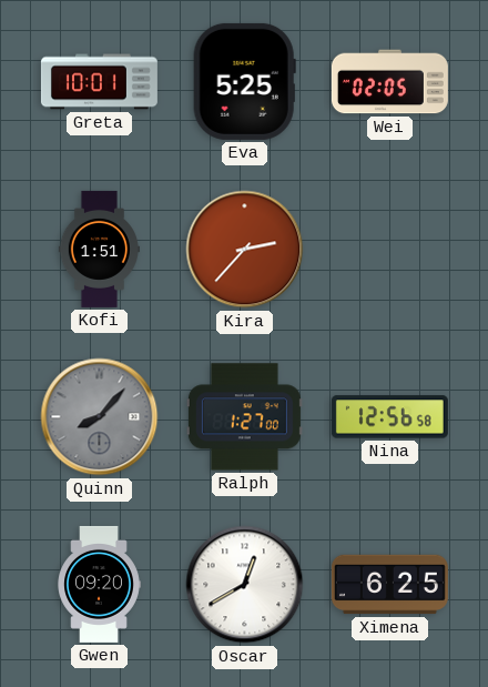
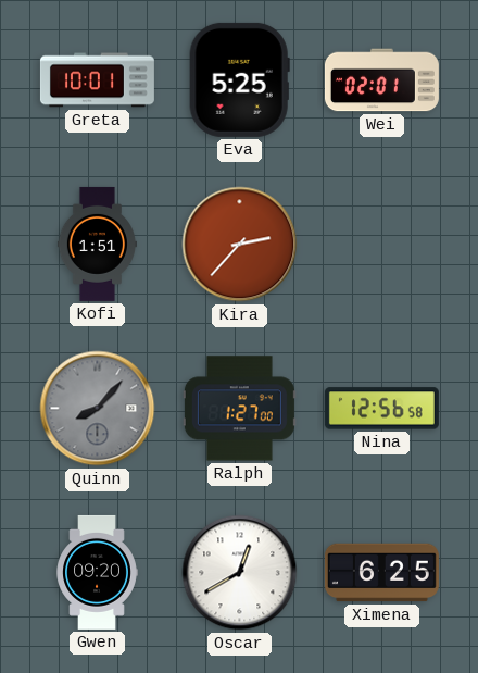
Wei: 02:05 -> 02:01
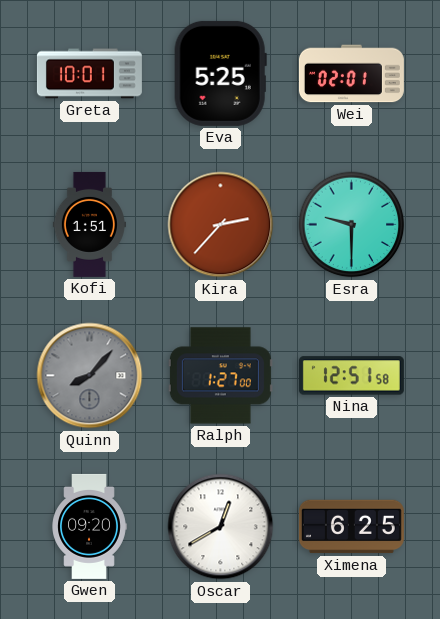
Esra: none -> 9:30
Nina: 12:56 -> 12:51
